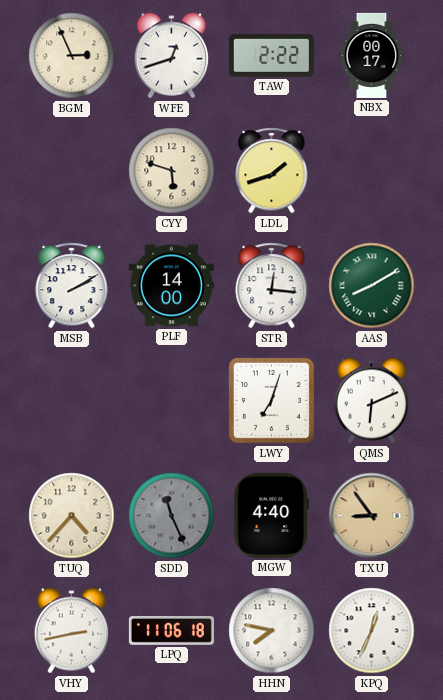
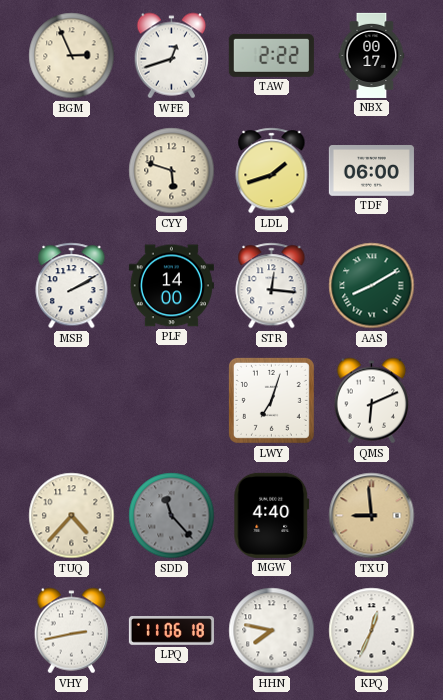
TDF: none -> 06:00
SDD: 11:26 -> 11:23
TXU: 8:54 -> 8:59
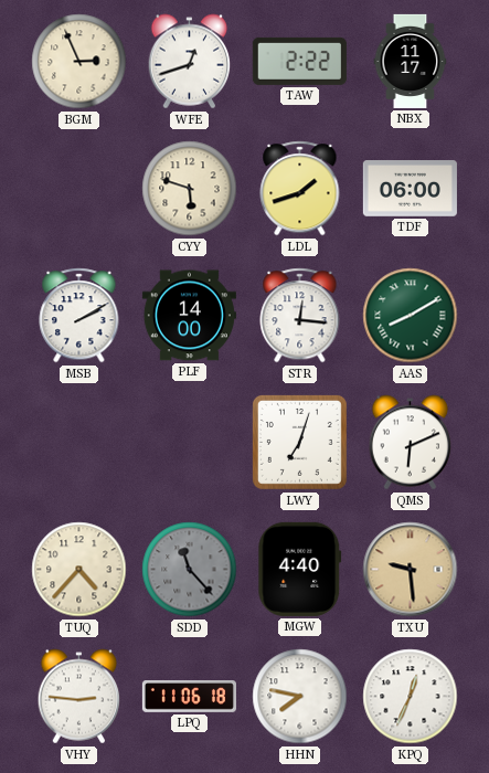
NBX: 00:17 -> 11:17
TXU: 8:59 -> 9:29
VHY: 2:43 -> 2:46
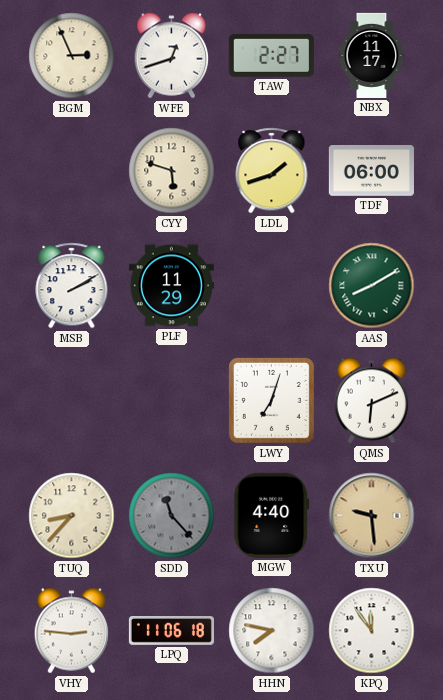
TAW: 2:22 -> 2:27
PLF: 14:00 -> 11:29
STR: 12:16 -> none
TUQ: 4:37 -> 8:37
KPQ: 12:34 -> 11:54
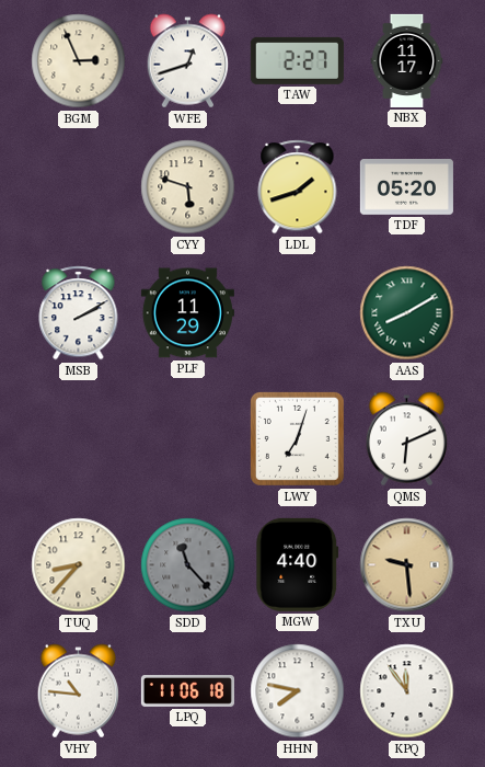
TDF: 06:00 -> 05:20
VHY: 2:46 -> 10:46
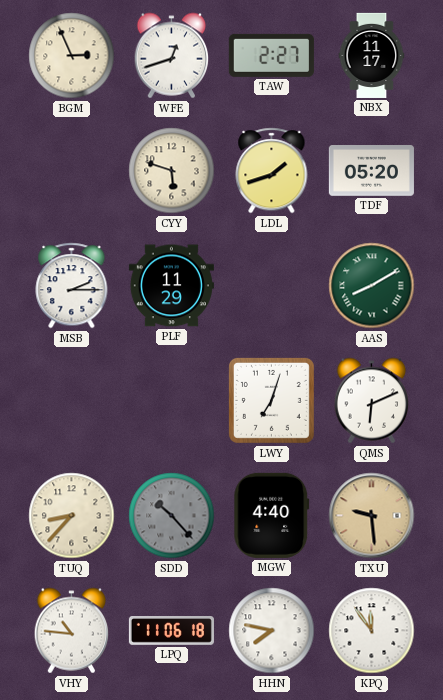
MSB: 2:10 -> 2:15
SDD: 11:23 -> 10:23
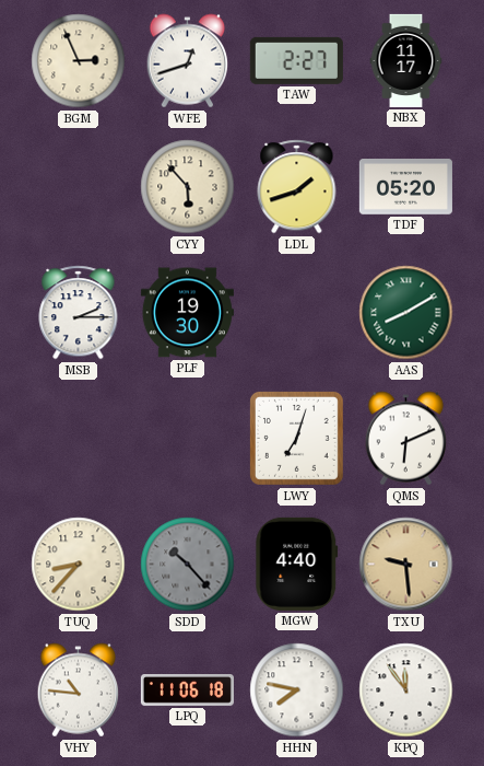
CYY: 5:48 -> 5:53
PLF: 11:29 -> 19:30
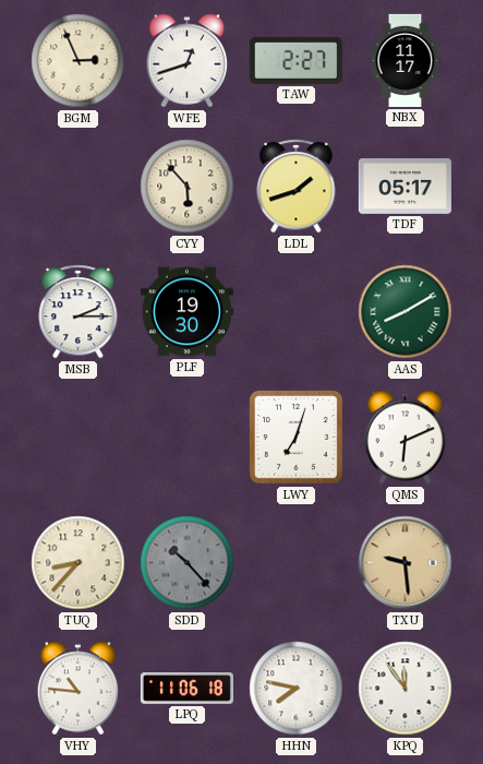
TDF: 05:20 -> 05:17
MGW: 4:40 -> none
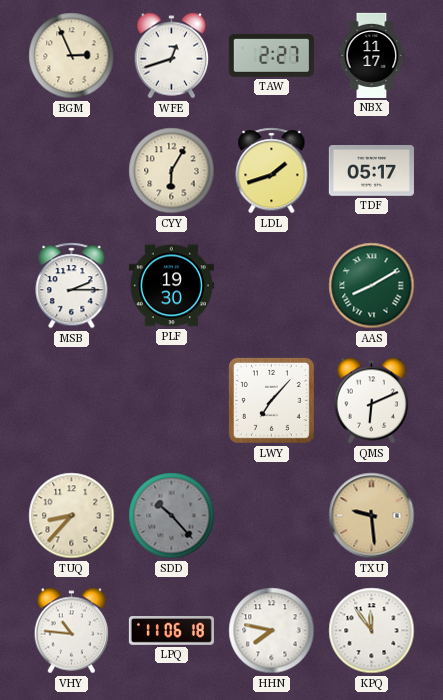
CYY: 5:53 -> 6:05
LWY: 7:03 -> 7:07
